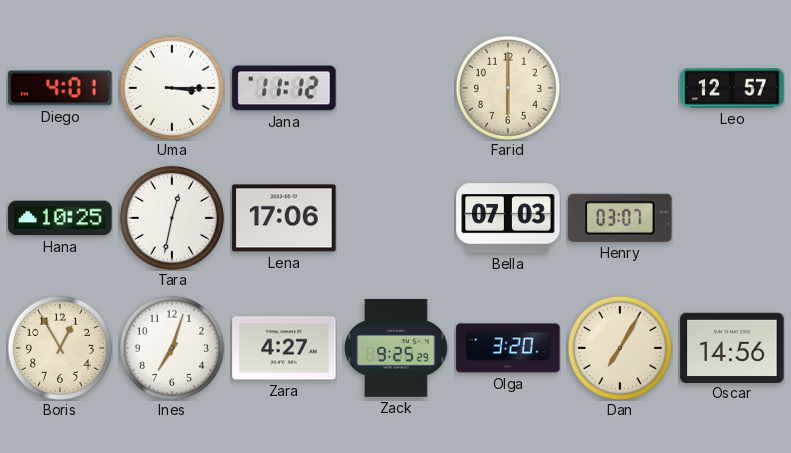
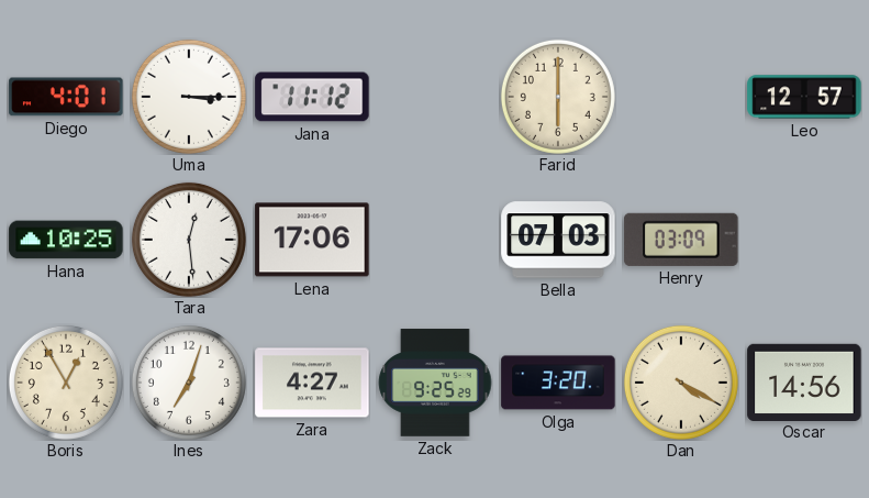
Tara: 12:32 -> 12:29
Henry: 03:07 -> 03:09
Dan: 7:05 -> 4:20
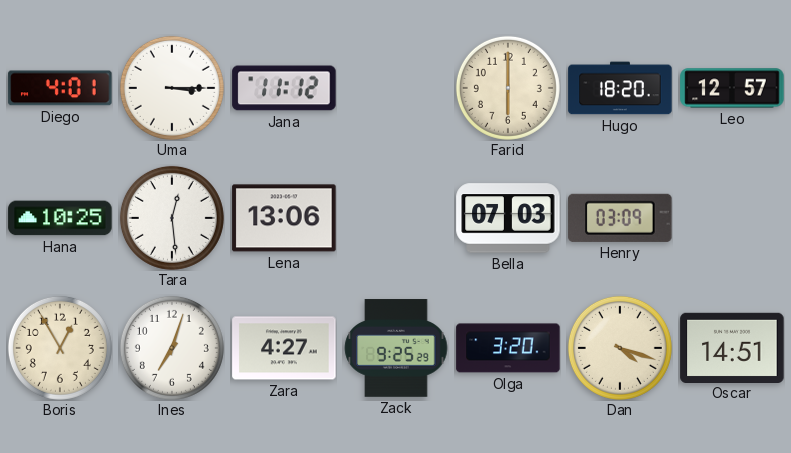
Hugo: none -> 18:20
Lena: 17:06 -> 13:06
Dan: 4:20 -> 4:18
Oscar: 14:56 -> 14:51
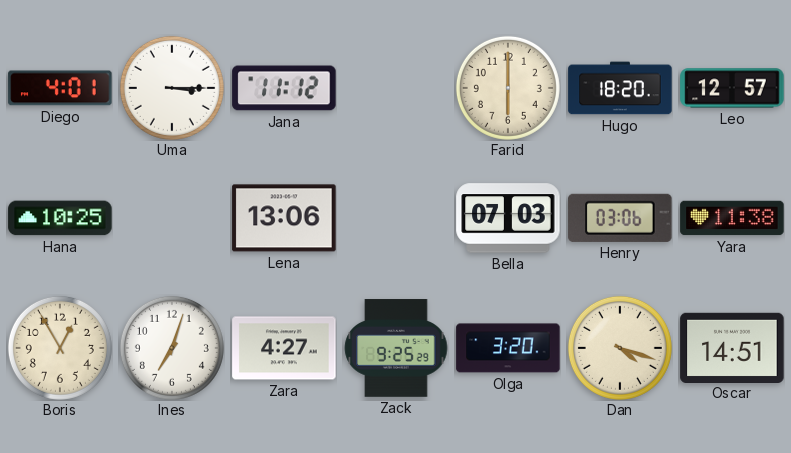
Tara: 12:29 -> none
Henry: 03:09 -> 03:06
Yara: none -> 11:38
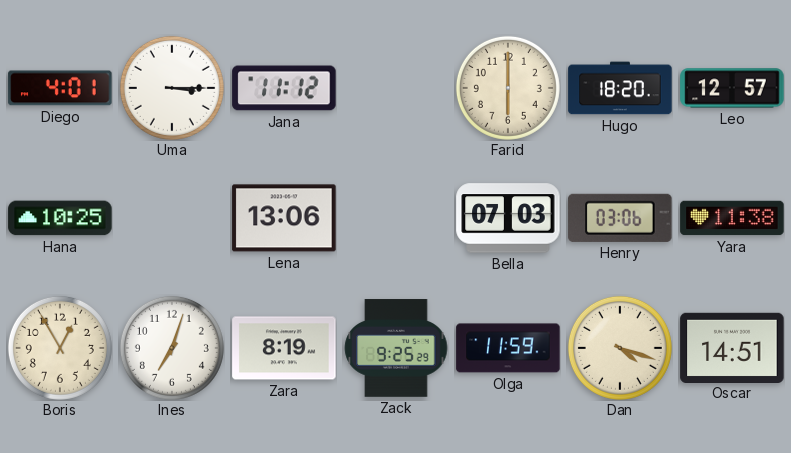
Zara: 4:27 -> 8:19
Olga: 3:20 -> 11:59
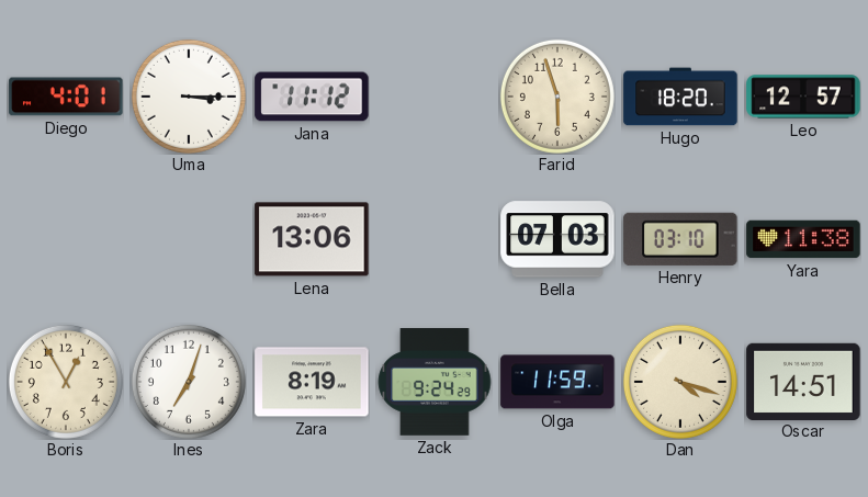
Farid: 6:00 -> 5:57
Hana: 10:25 -> none
Henry: 03:06 -> 03:10
Zack: 9:25 -> 9:24
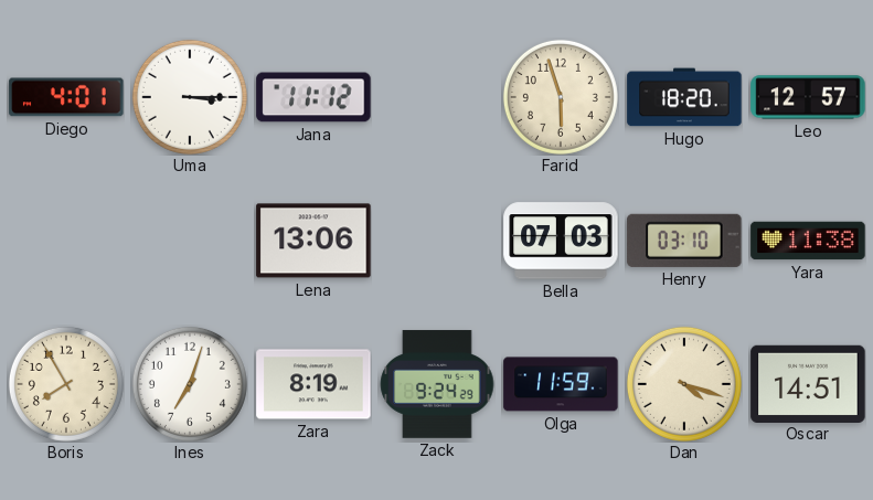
Boris: 12:55 -> 7:55
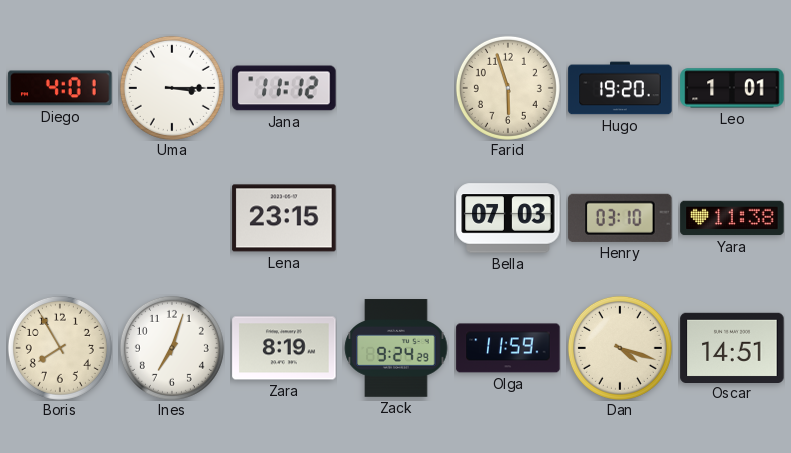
Hugo: 18:20 -> 19:20
Leo: 12:57 -> 1:01
Lena: 13:06 -> 23:15
